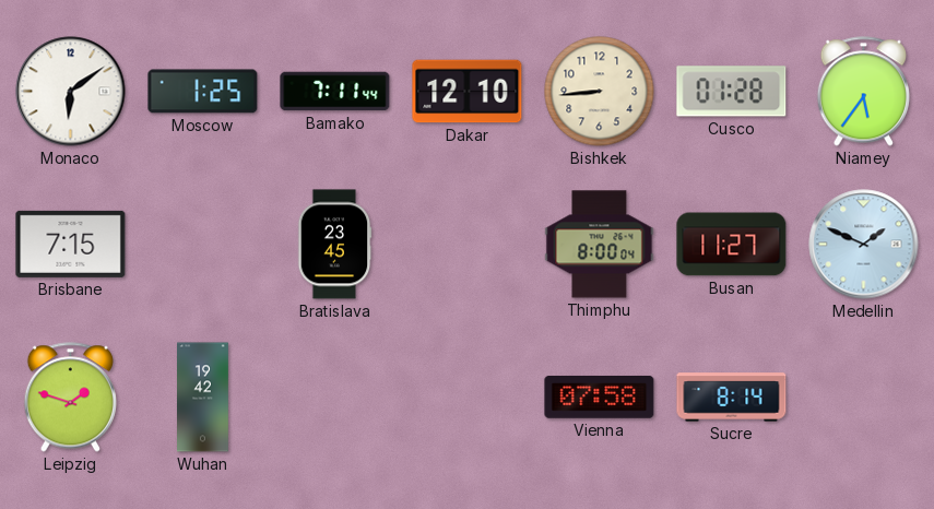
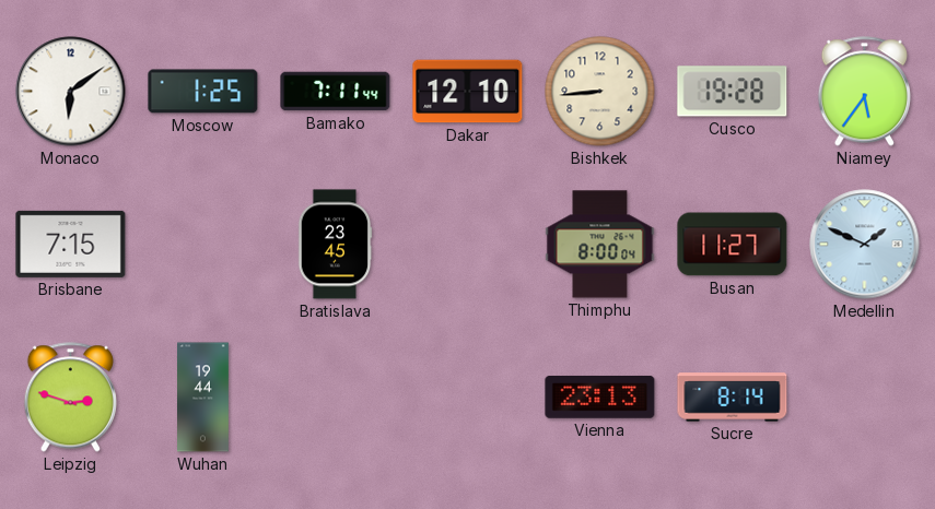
Cusco: 01:28 -> 19:28
Leipzig: 1:48 -> 2:48
Wuhan: 19:42 -> 19:44
Vienna: 07:58 -> 23:13
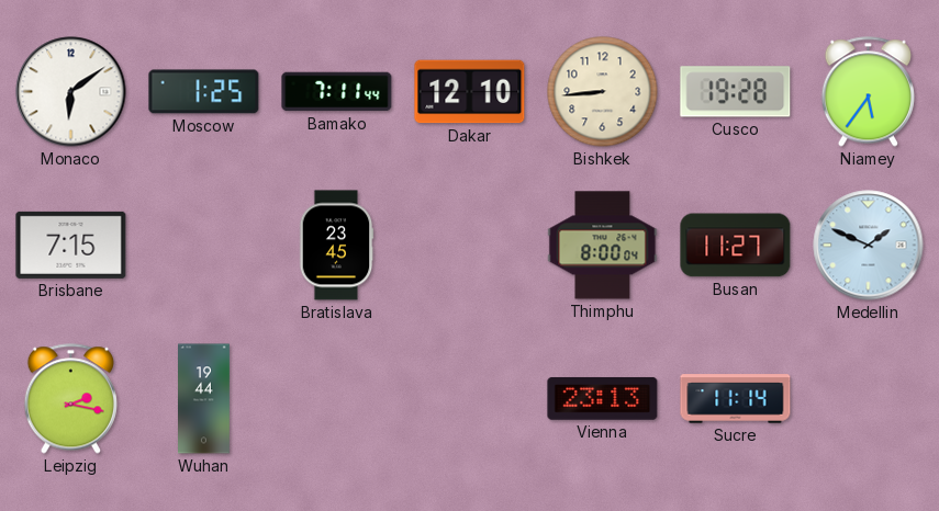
Leipzig: 2:48 -> 2:17
Sucre: 8:14 -> 11:14
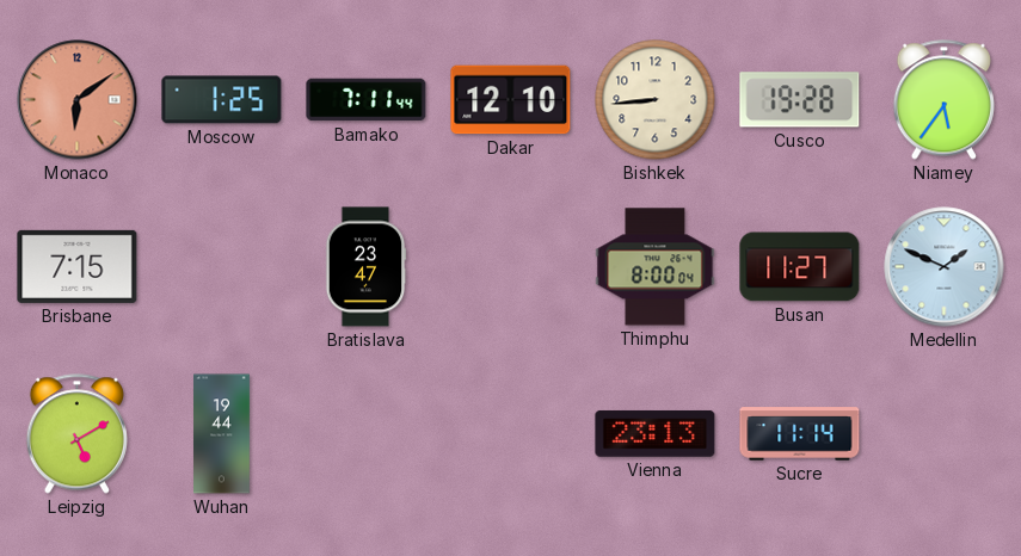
Monaco dial: white -> salmon
Bratislava: 23:45 -> 23:47
Leipzig: 2:17 -> 5:10
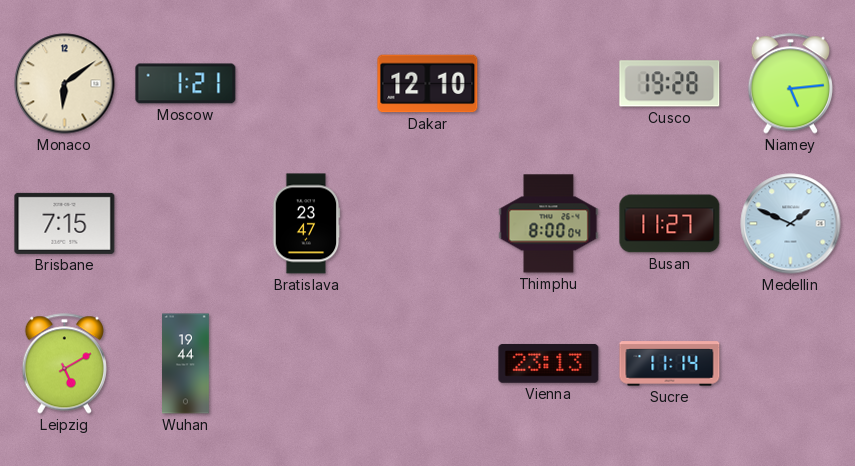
Monaco dial: salmon -> cream
Moscow: 1:25 -> 1:21
Bamako: 7:11 -> none
Bishkek: 8:44 -> none
Niamey: 5:36 -> 5:14
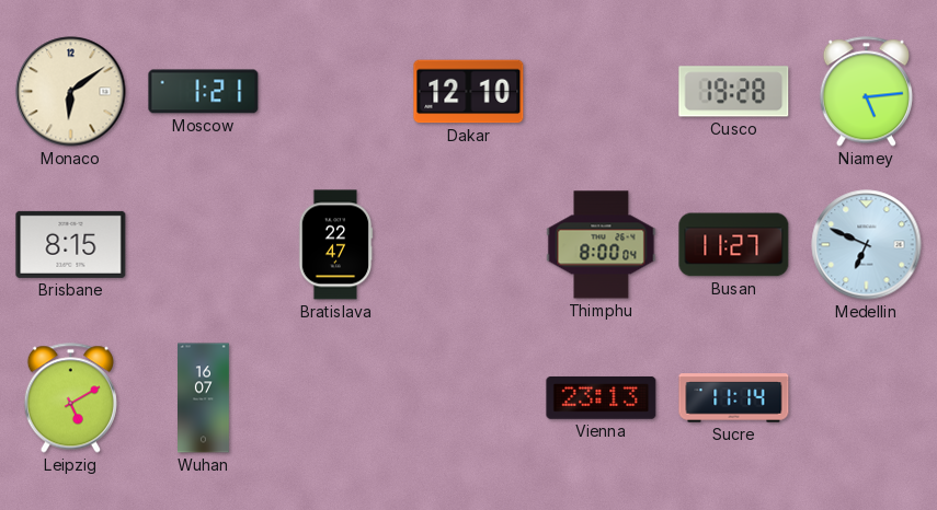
Brisbane: 7:15 -> 8:15
Bratislava: 23:47 -> 22:47
Medellin: 1:49 -> 6:49
Wuhan: 19:44 -> 16:07
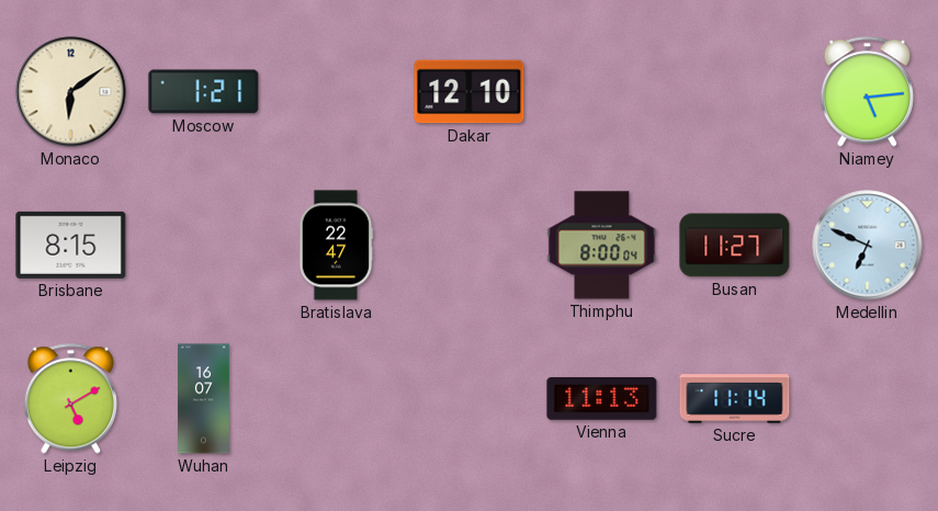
Cusco: 19:28 -> none
Vienna: 23:13 -> 11:13
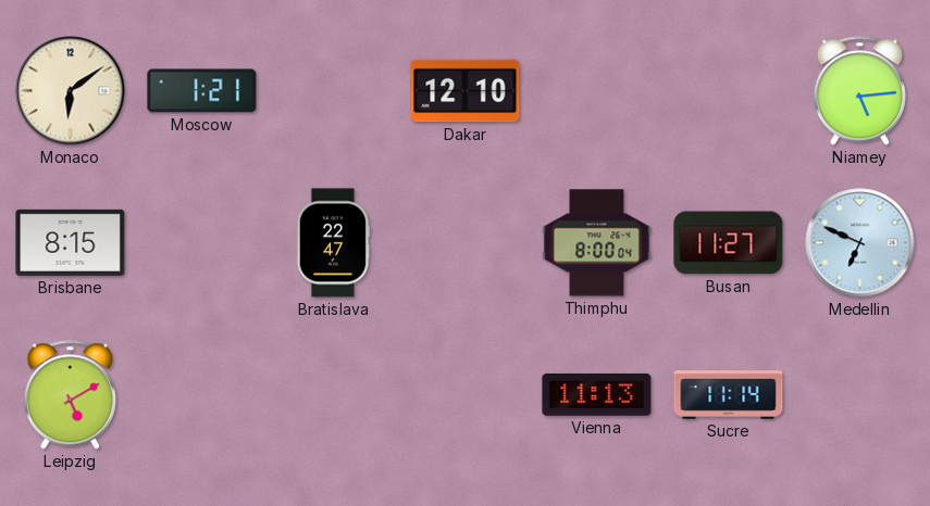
Wuhan: 16:07 -> none
